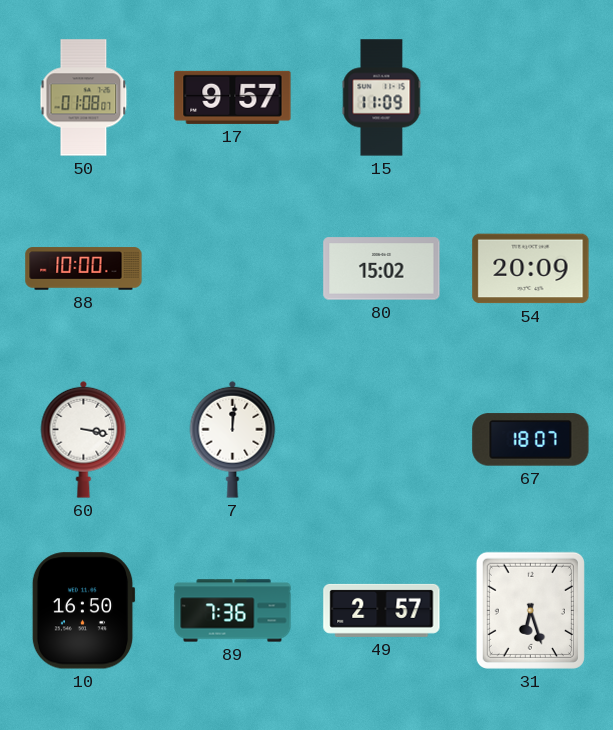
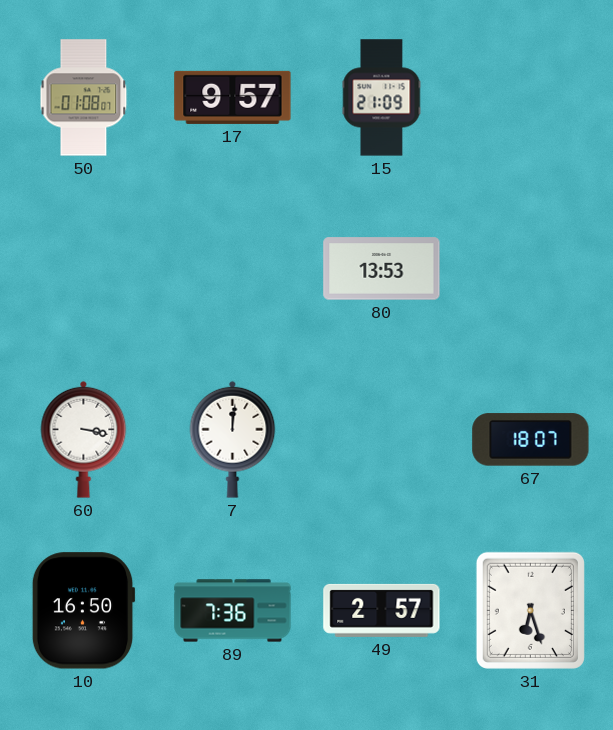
15: 11:09 -> 21:09
88: 10:00 -> none
80: 15:02 -> 13:53
54: 20:09 -> none
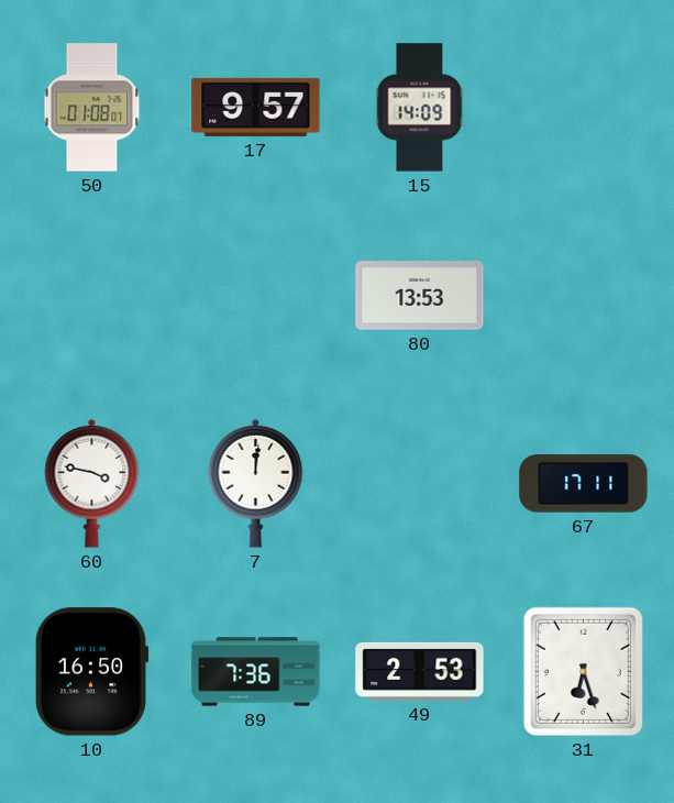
15: 21:09 -> 14:09
60: 3:17 -> 3:47
67: 18:07 -> 17:11
49: 2:57 -> 2:53
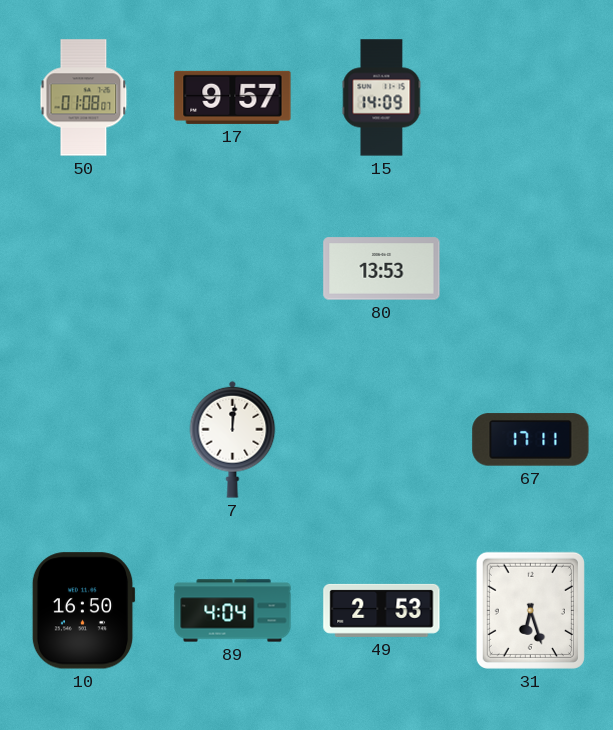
60: 3:47 -> none
89: 7:36 -> 4:04
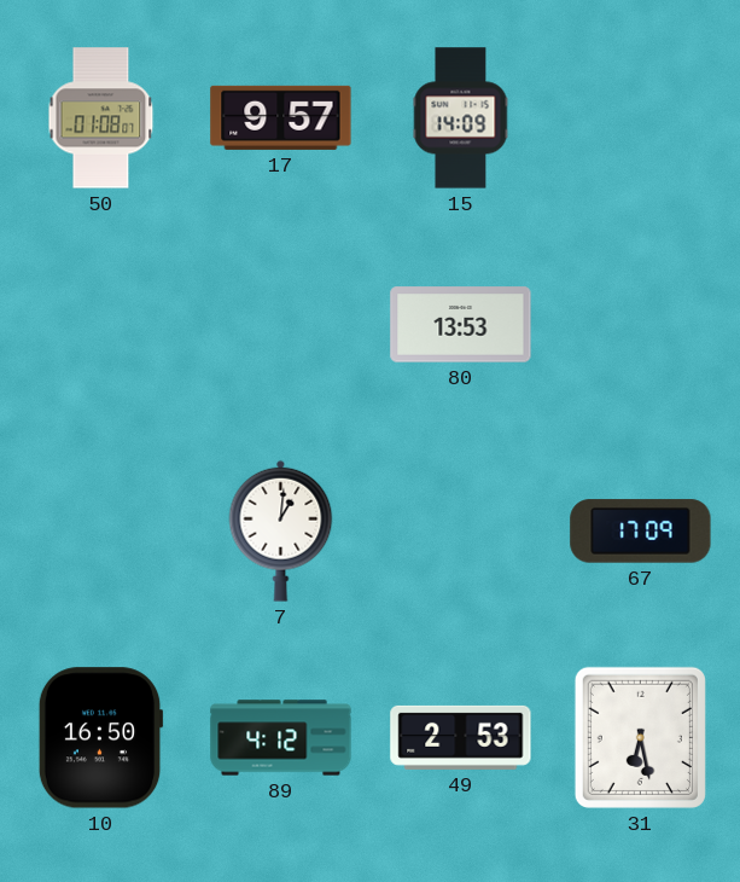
7: 12:01 -> 1:01
67: 17:11 -> 17:09
89: 4:04 -> 4:12
31: 6:27 -> 6:28
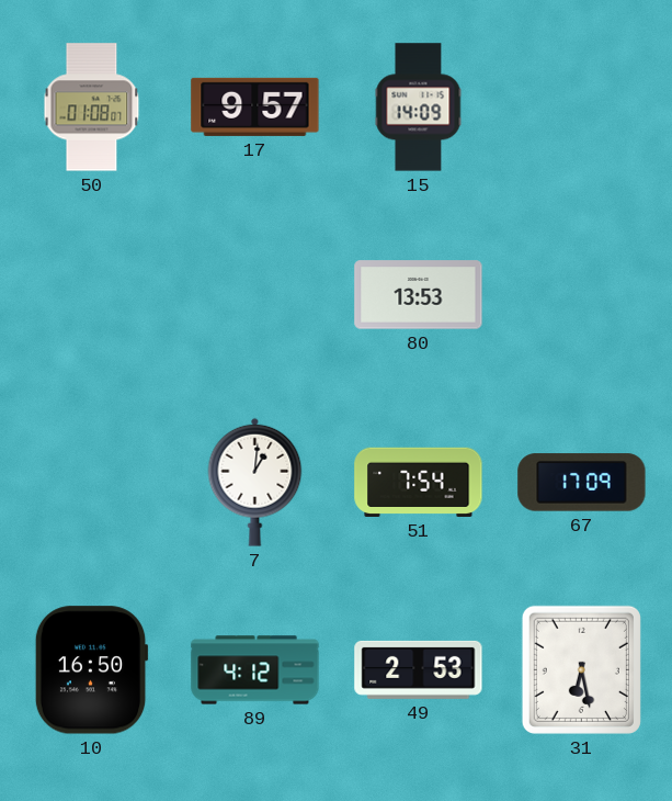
51: none -> 7:54
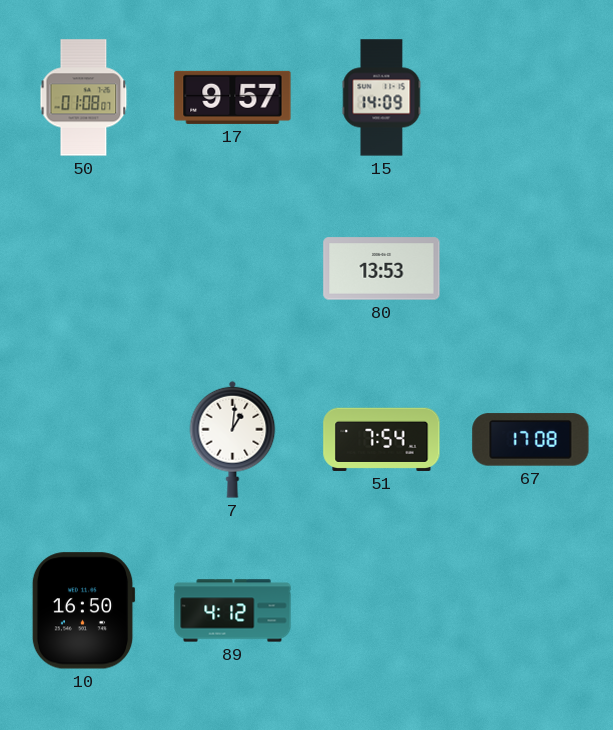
67: 17:09 -> 17:08
49: 2:53 -> none
31: 6:28 -> none
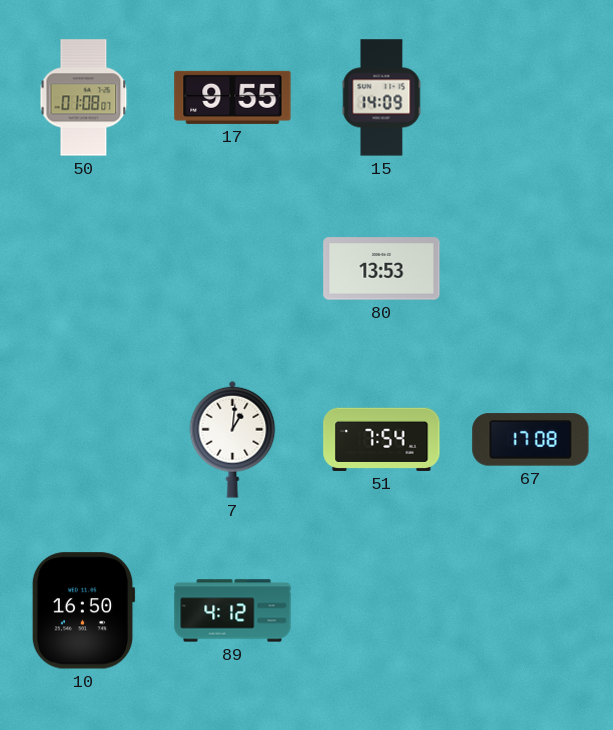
17: 9:57 -> 9:55
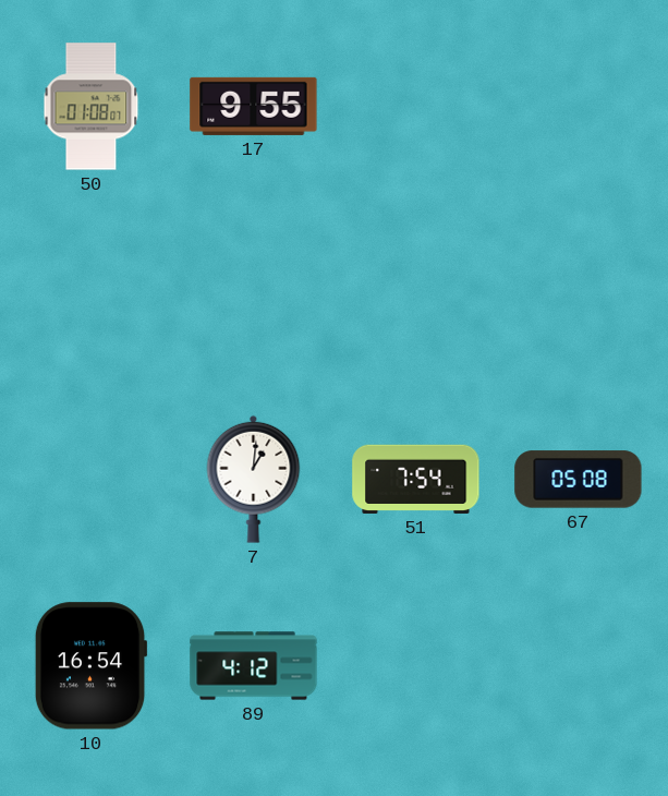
15: 14:09 -> none
80: 13:53 -> none
67: 17:08 -> 05:08
10: 16:50 -> 16:54
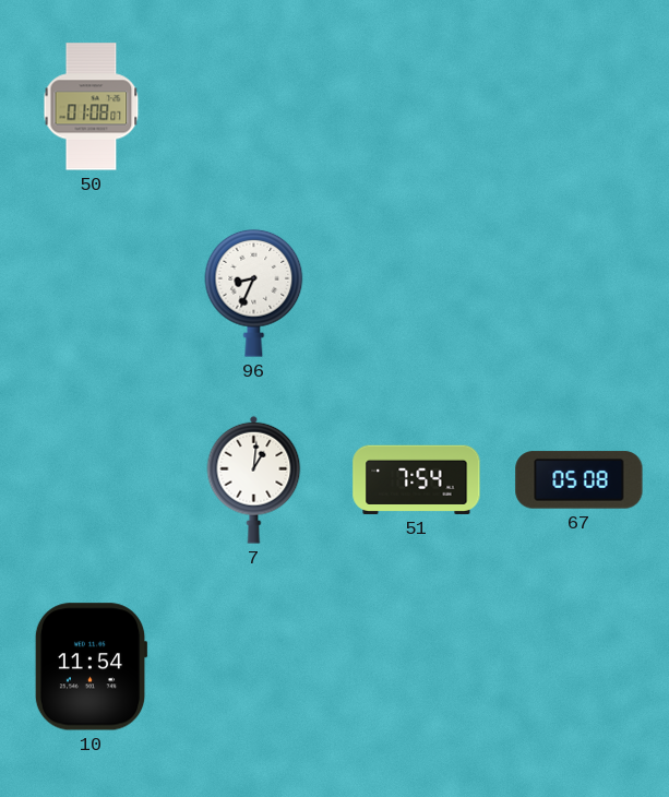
17: 9:55 -> none
96: none -> 8:34
10: 16:54 -> 11:54
89: 4:12 -> none
